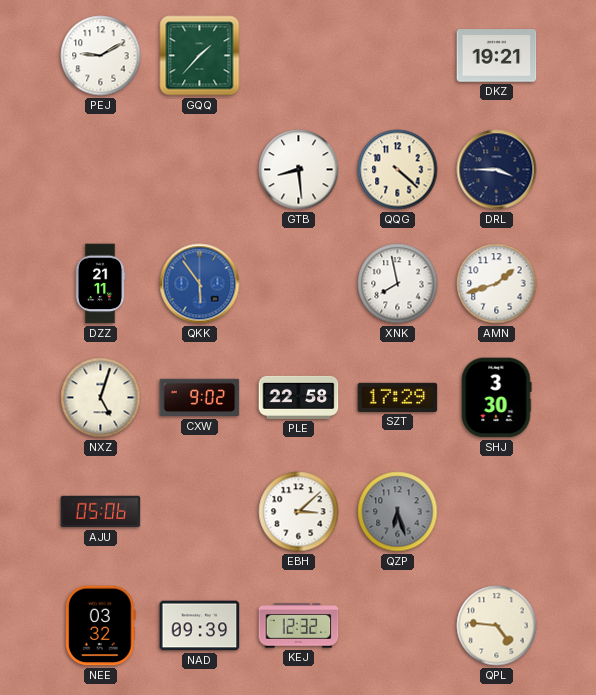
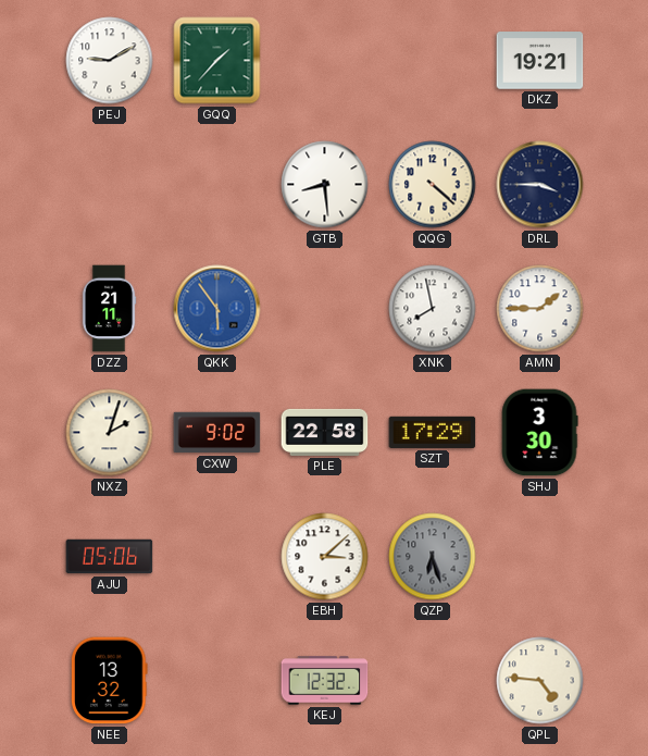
AMN: 1:42 -> 1:45
NXZ: 5:03 -> 2:03
NEE: 03:32 -> 13:32
NAD: 09:39 -> none
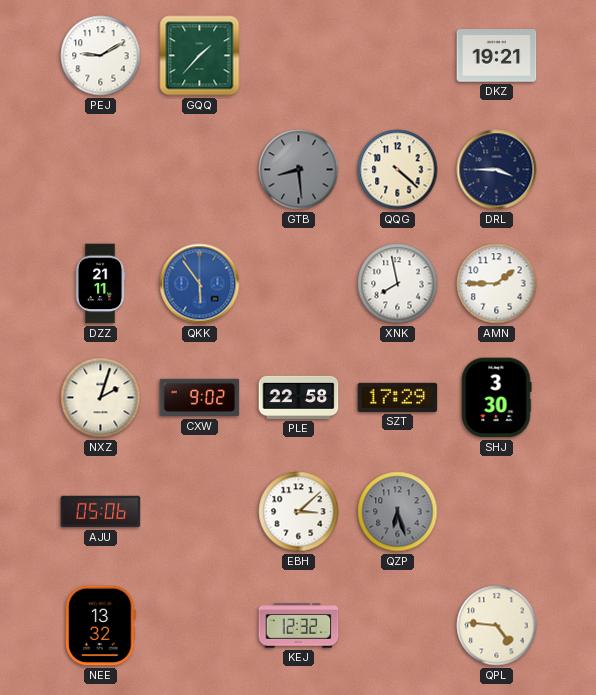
GTB dial: white -> grey
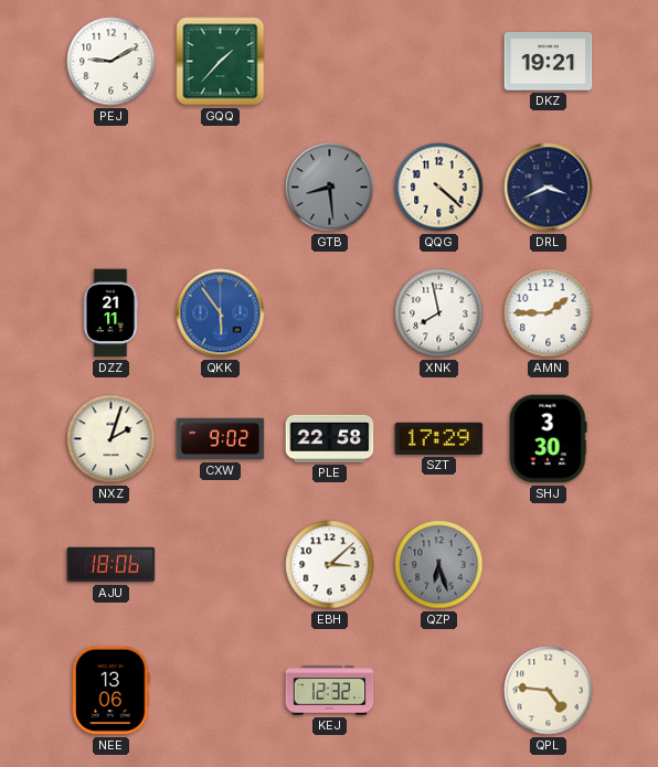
DRL: 3:45 -> 3:41
AJU: 05:06 -> 18:06
NEE: 13:32 -> 13:06
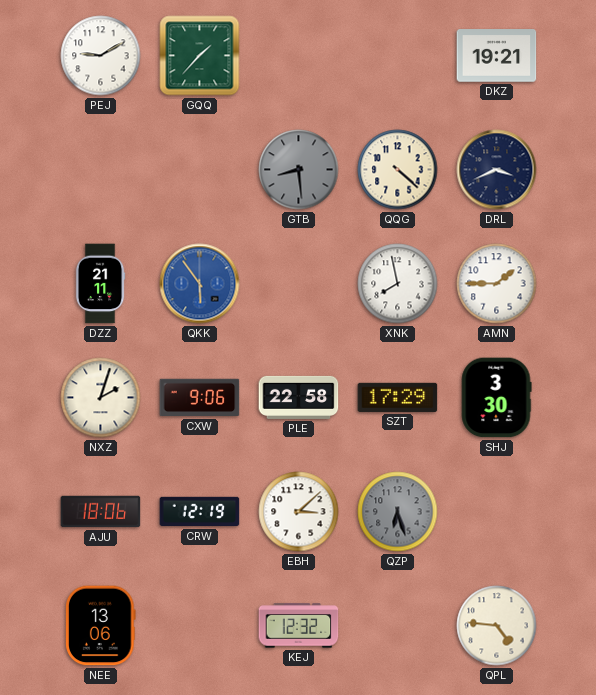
CXW: 9:02 -> 9:06
CRW: none -> 12:19
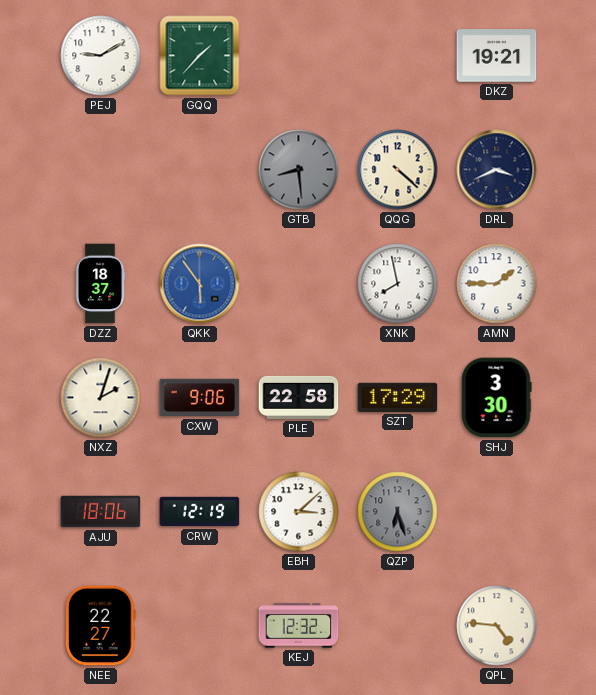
DZZ: 21:11 -> 18:37
NEE: 13:06 -> 22:27
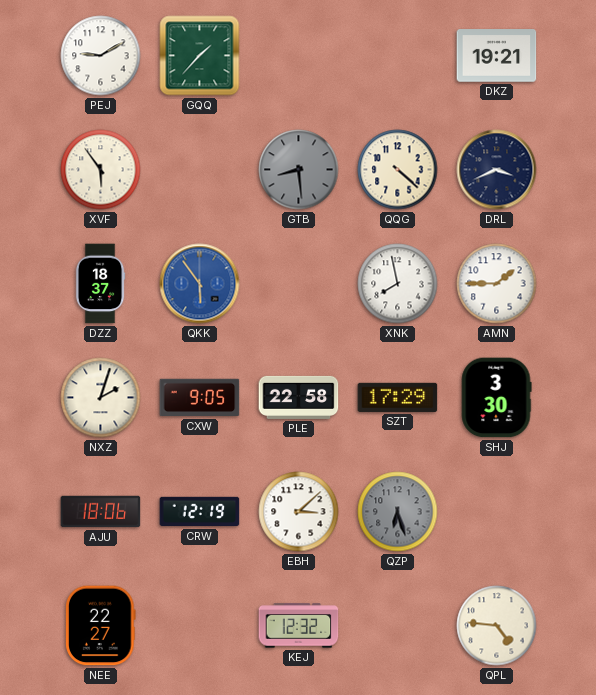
XVF: none -> 5:54
CXW: 9:06 -> 9:05
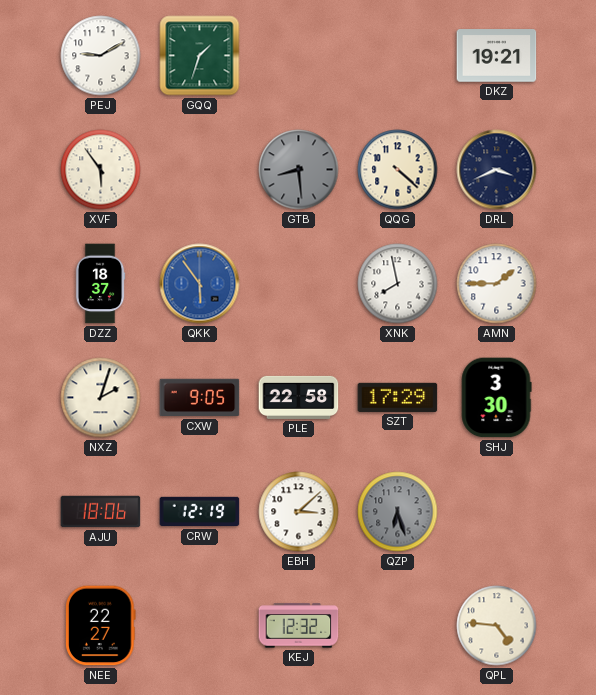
GQQ: 1:37 -> 1:33
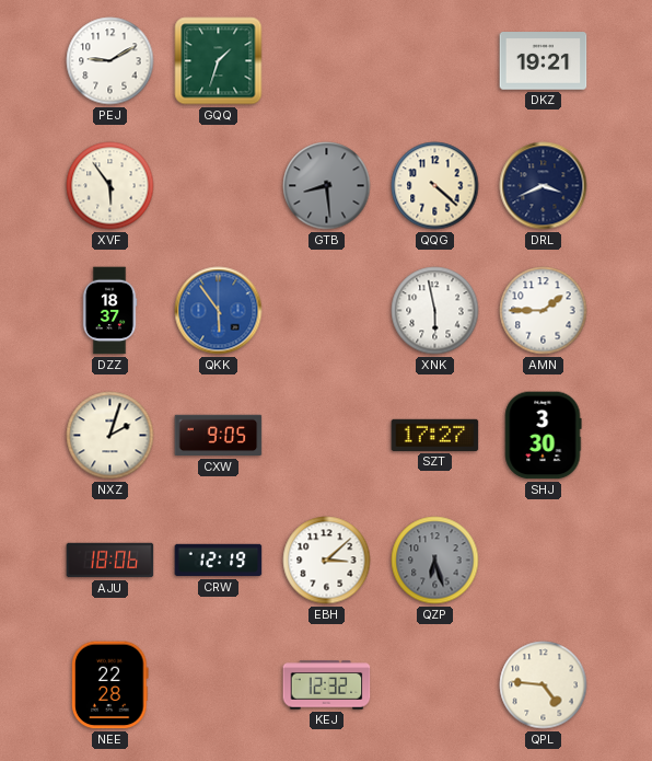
XNK: 7:58 -> 5:58
PLE: 22:58 -> none
SZT: 17:29 -> 17:27
NEE: 22:27 -> 22:28
